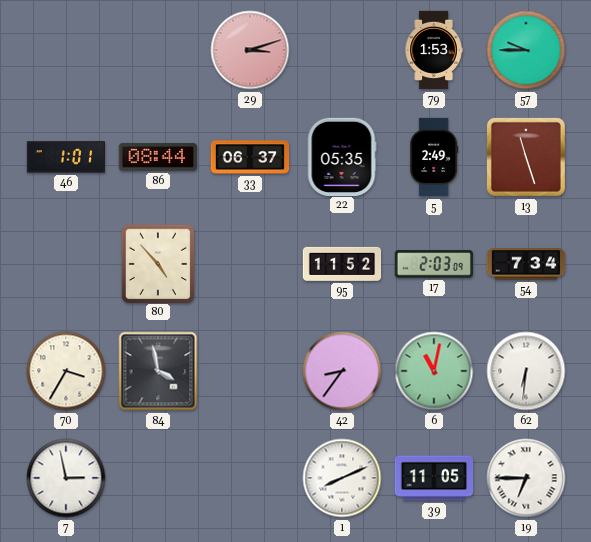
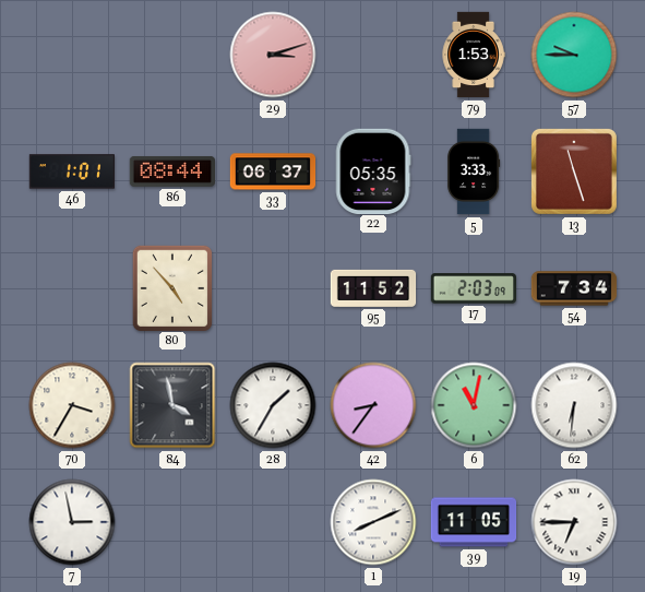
5: 2:49 -> 3:33
28: none -> 1:35
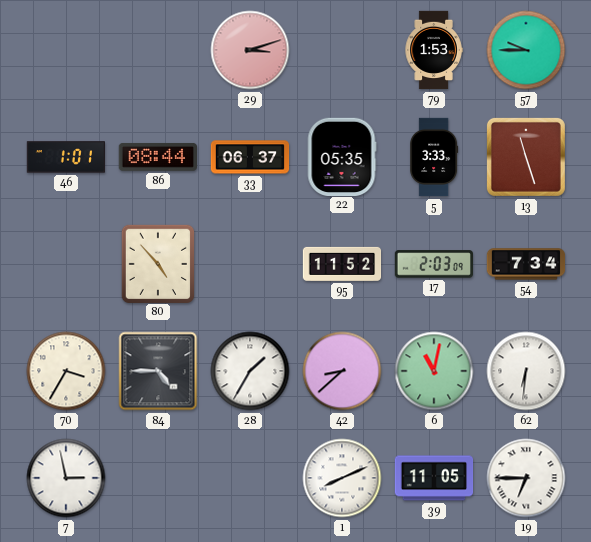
84: 3:58 -> 4:45
42: 8:36 -> 8:38
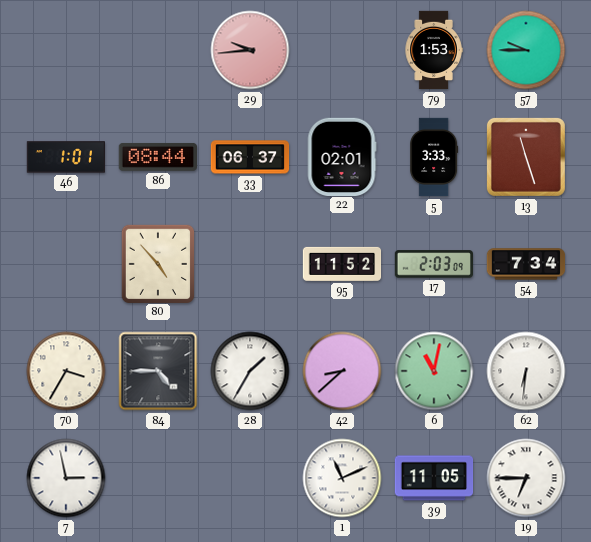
29: 3:12 -> 9:44
22: 05:35 -> 02:01
1: 8:11 -> 11:11
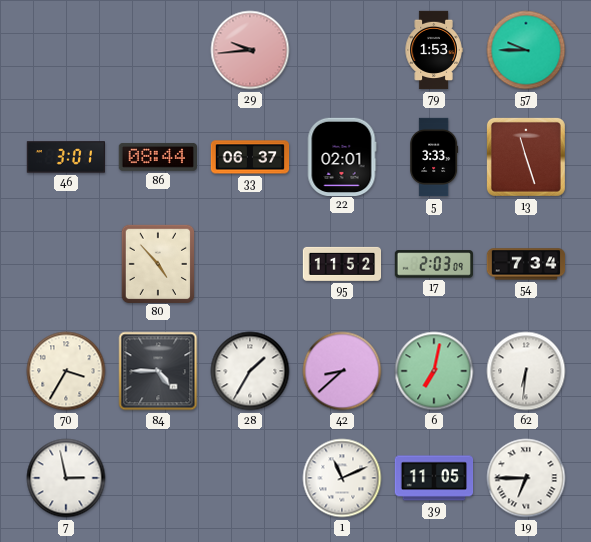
46: 1:01 -> 3:01
6: 11:02 -> 7:02
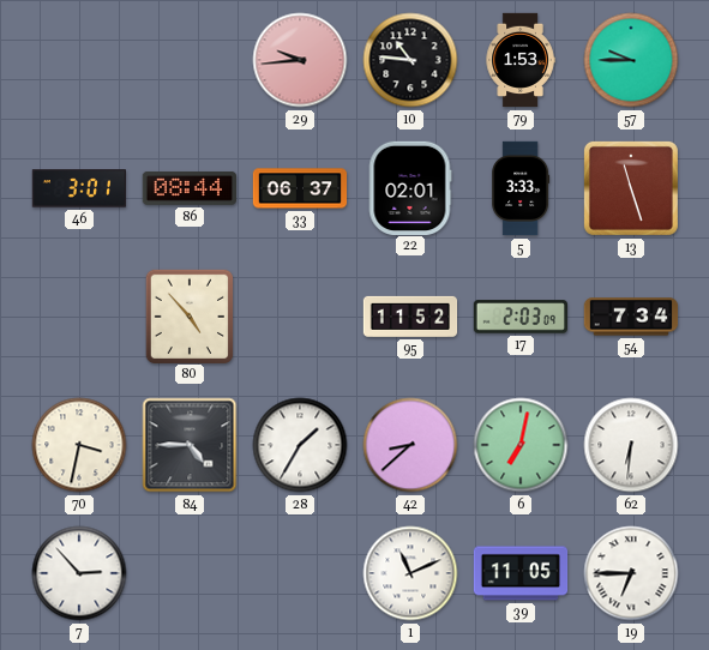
10: none -> 10:46
70: 3:35 -> 3:32
7: 2:58 -> 2:53
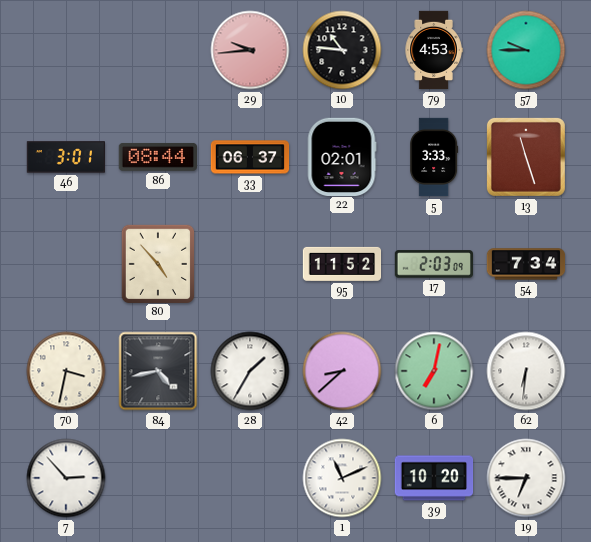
79: 1:53 -> 4:53
84: 4:45 -> 4:43
39: 11:05 -> 10:20
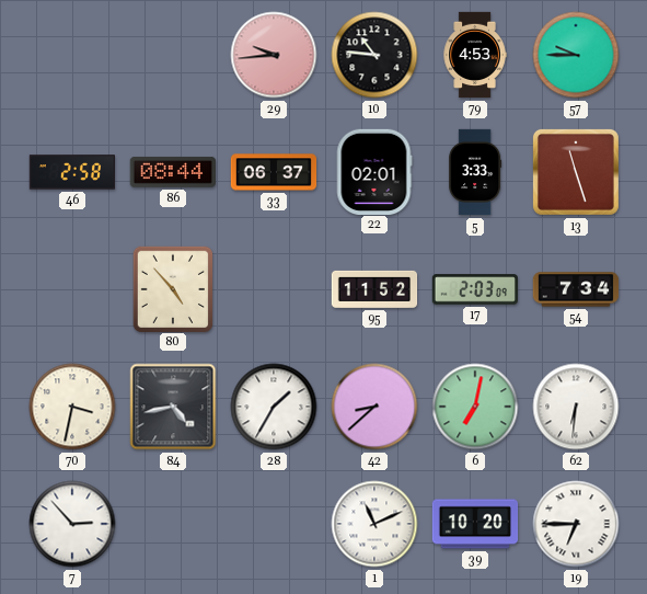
46: 3:01 -> 2:58
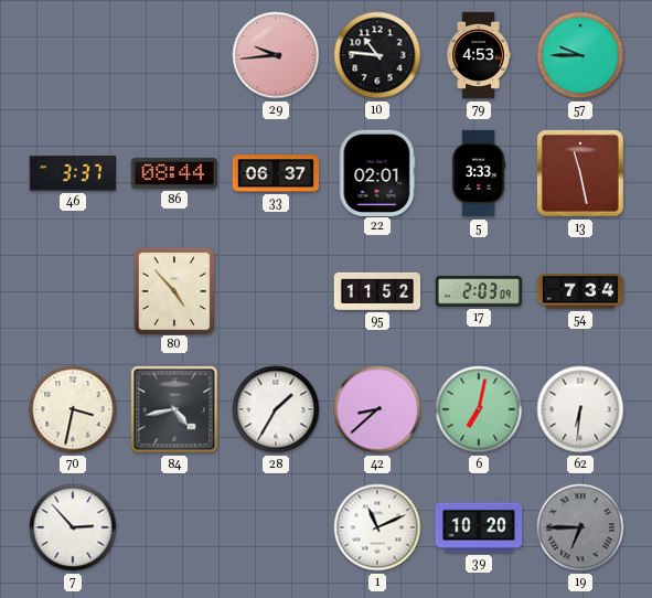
46: 2:58 -> 3:37
13: 11:27 -> 11:28
19 dial: white -> grey
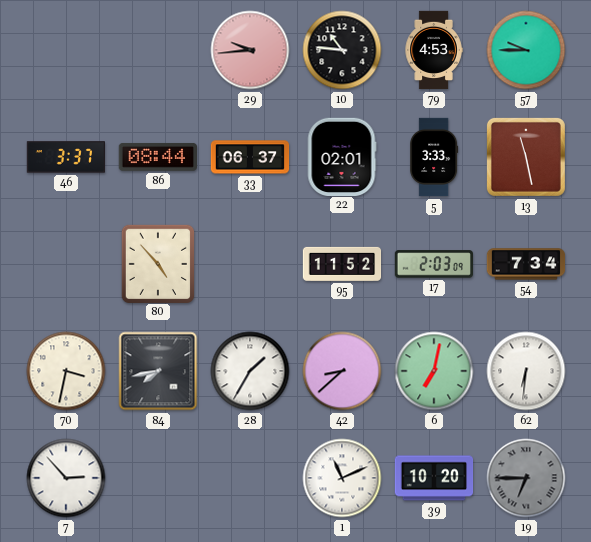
84: 4:43 -> 7:43
